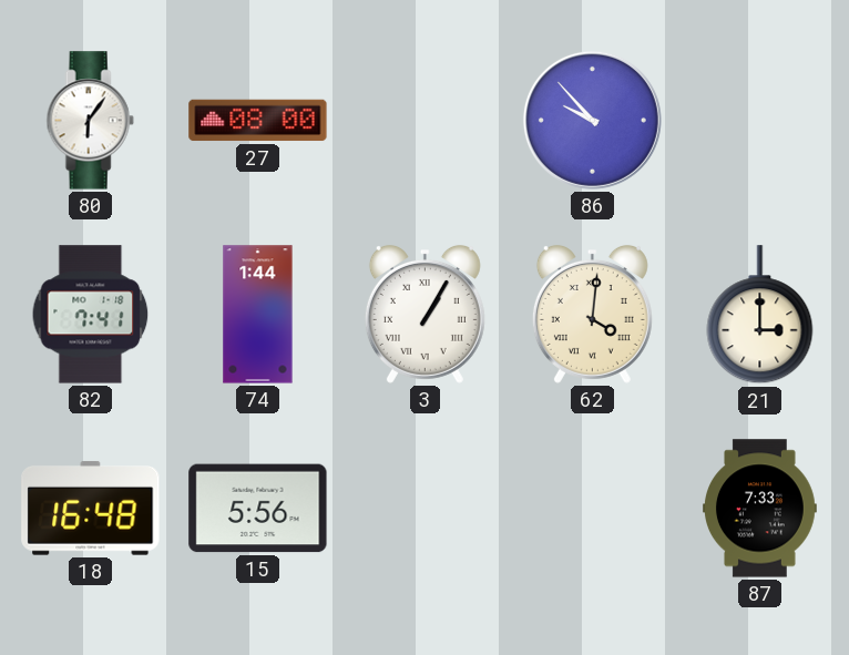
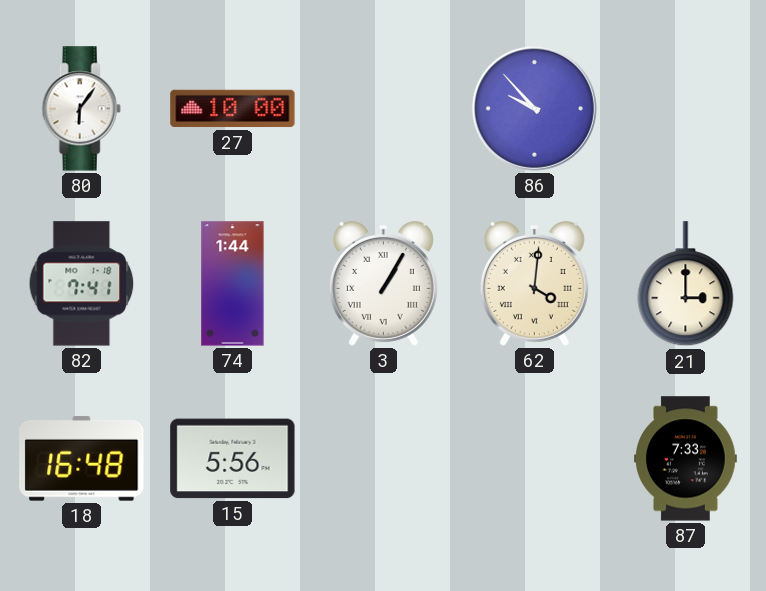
27: 08:00 -> 10:00
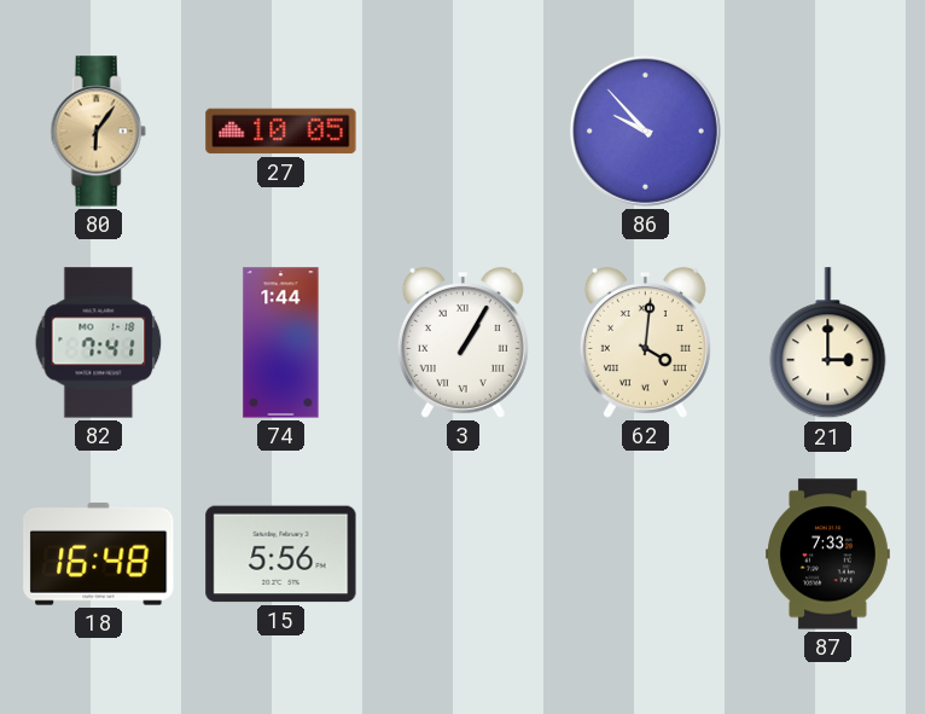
80 dial: white -> champagne
27: 10:00 -> 10:05
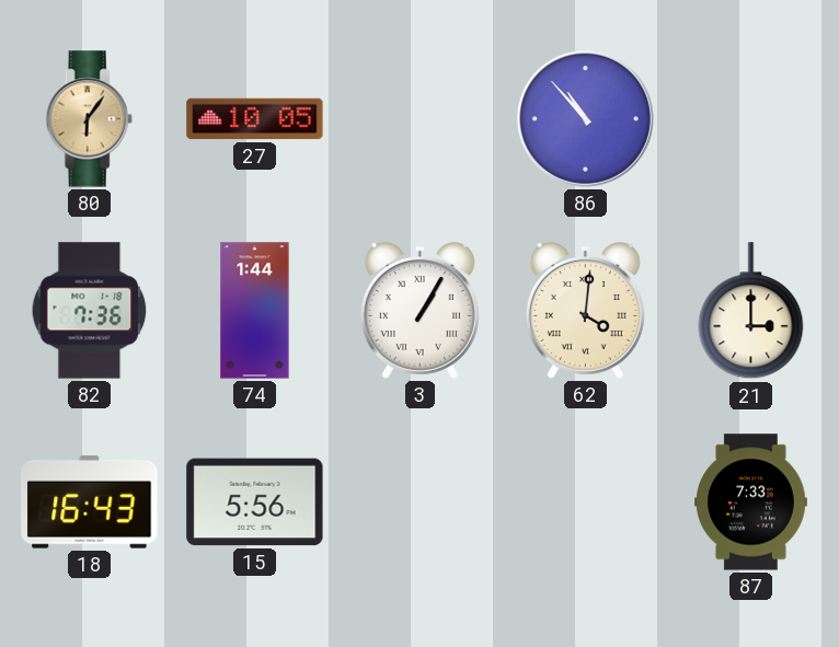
86: 9:53 -> 10:53
82: 7:41 -> 7:36
18: 16:48 -> 16:43
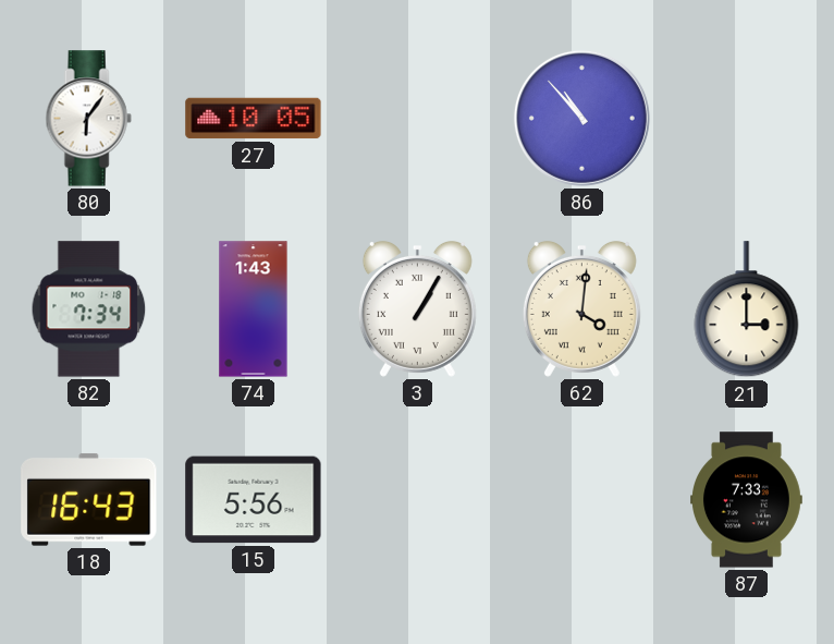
80 dial: champagne -> white
82: 7:36 -> 7:34
74: 1:44 -> 1:43
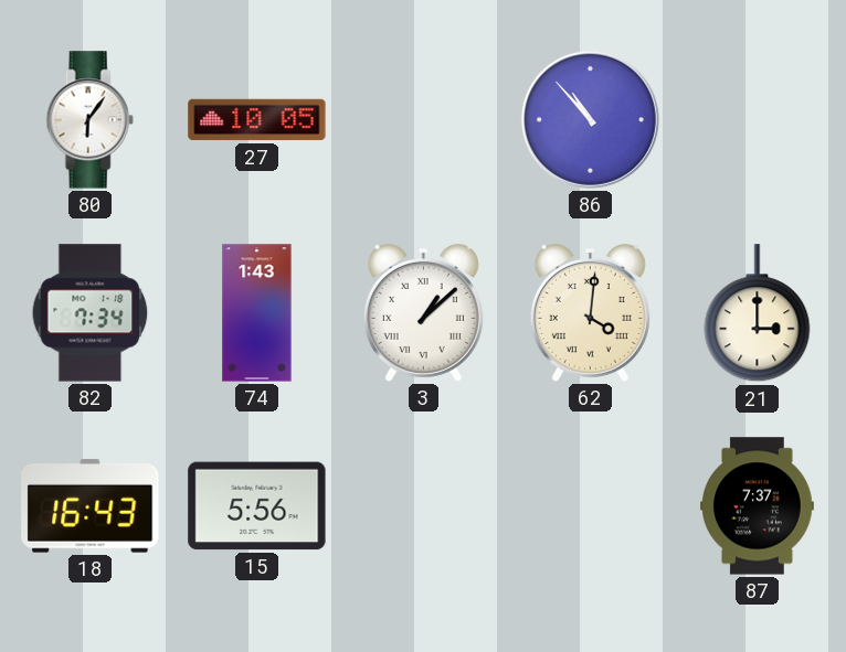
3: 1:05 -> 1:08
87: 7:33 -> 7:37
